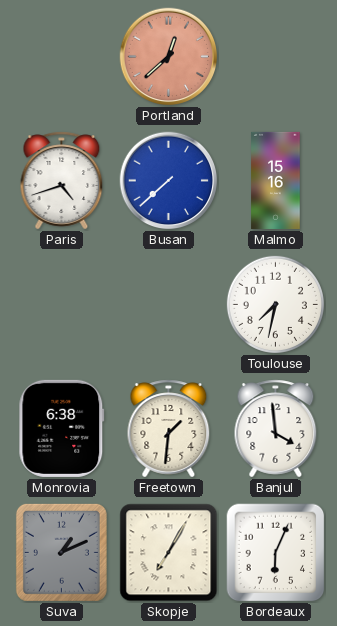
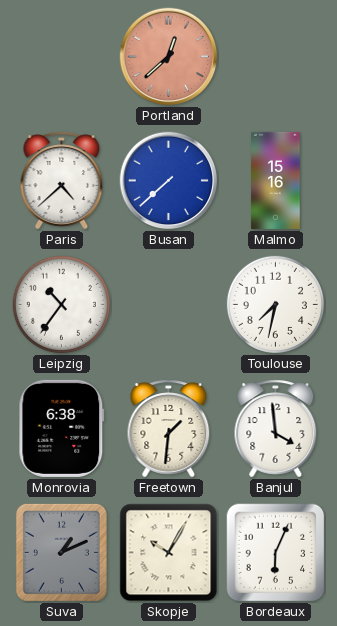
Paris: 4:42 -> 4:38
Leipzig: none -> 10:36
Skopje: 7:05 -> 10:05
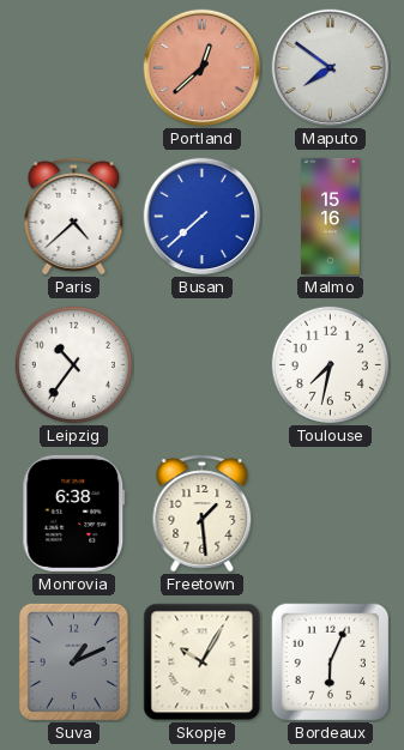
Maputo: none -> 7:51
Freetown: 1:31 -> 1:29
Banjul: 3:59 -> none
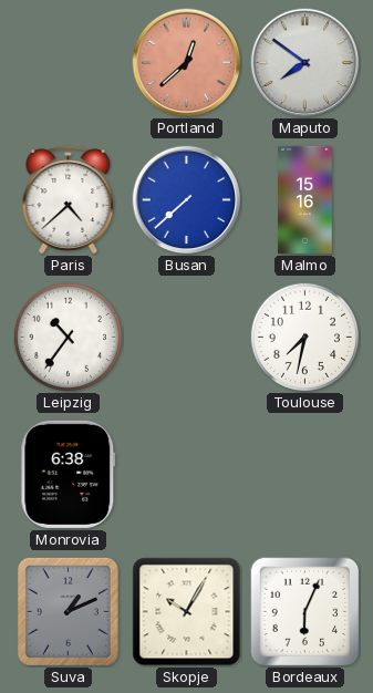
Freetown: 1:29 -> none
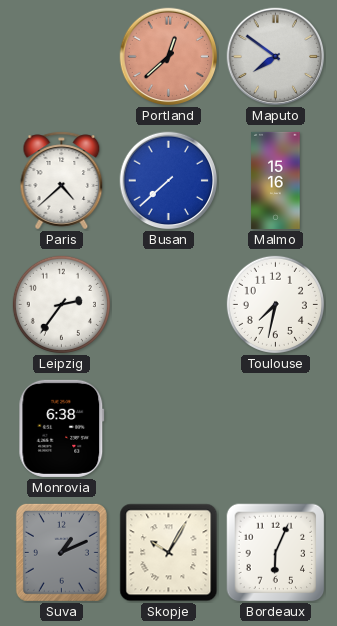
Leipzig: 10:36 -> 2:36
